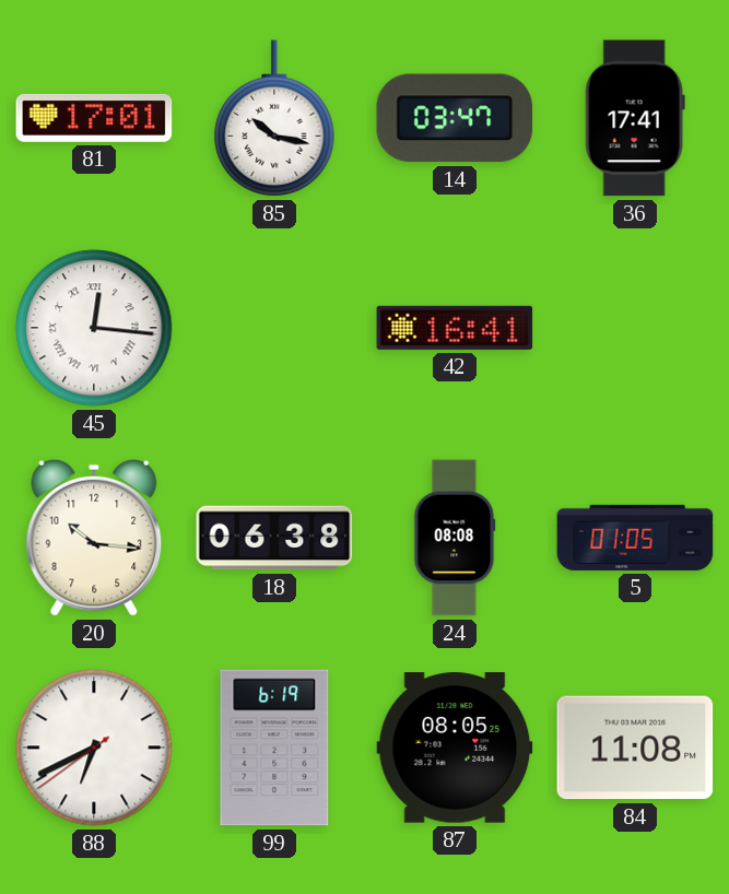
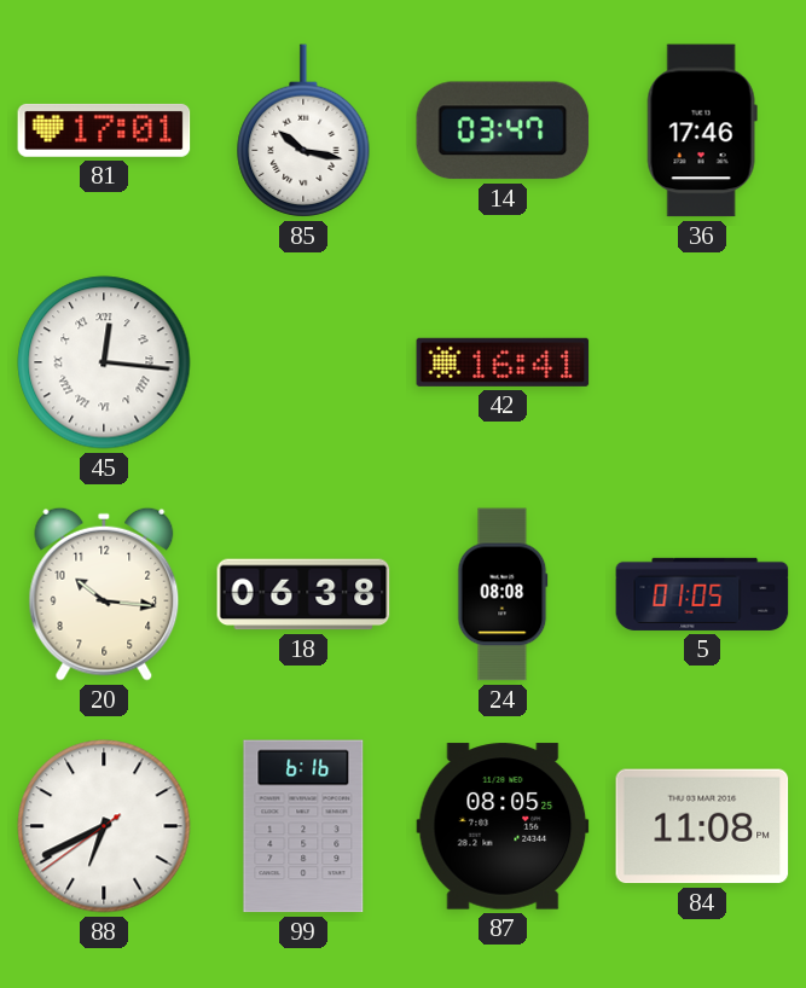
36: 17:41 -> 17:46
99: 6:19 -> 6:16
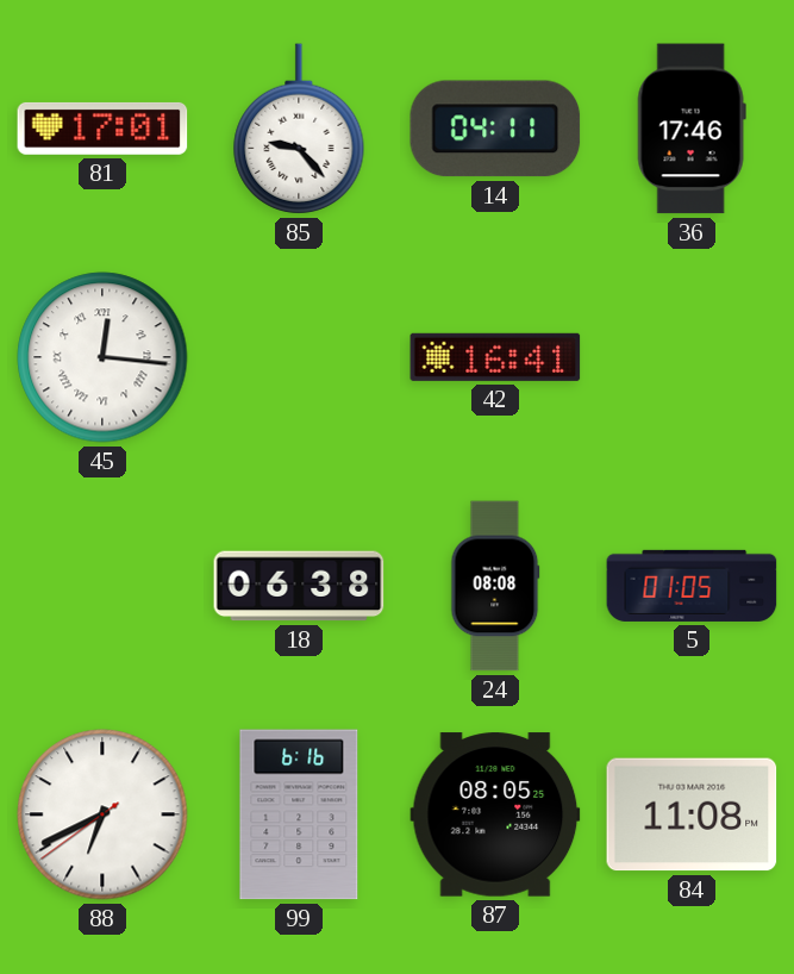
85: 10:17 -> 9:23
14: 03:47 -> 04:11
20: 10:16 -> none
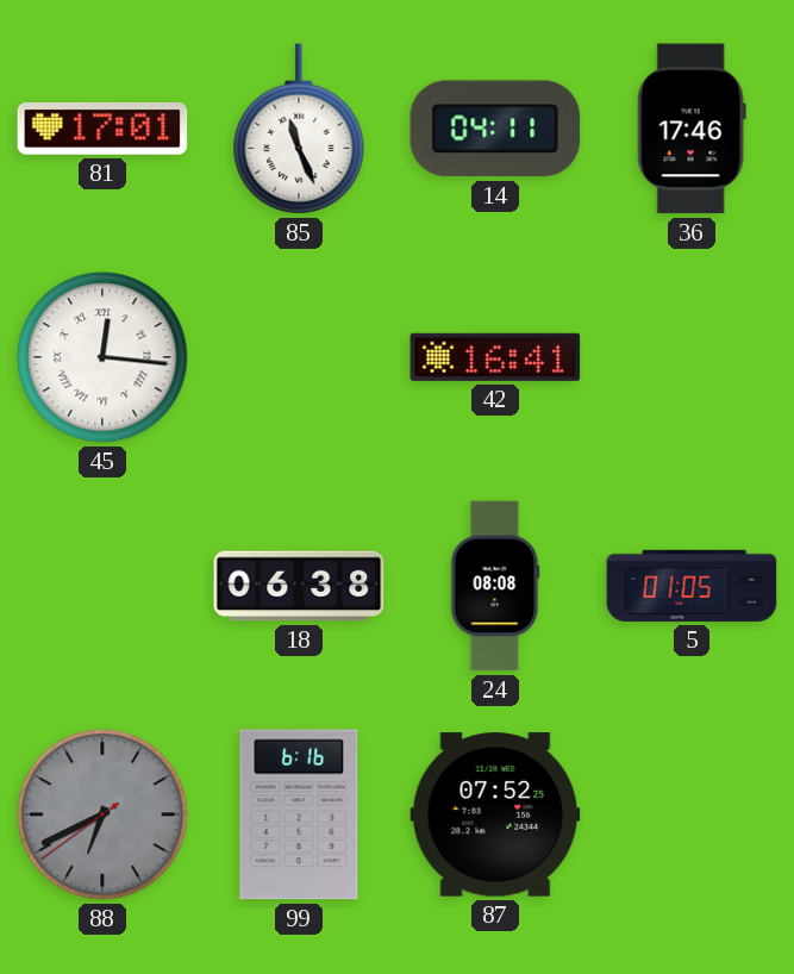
85: 9:23 -> 11:26
88 dial: white -> grey
87: 08:05 -> 07:52
84: 11:08 -> none
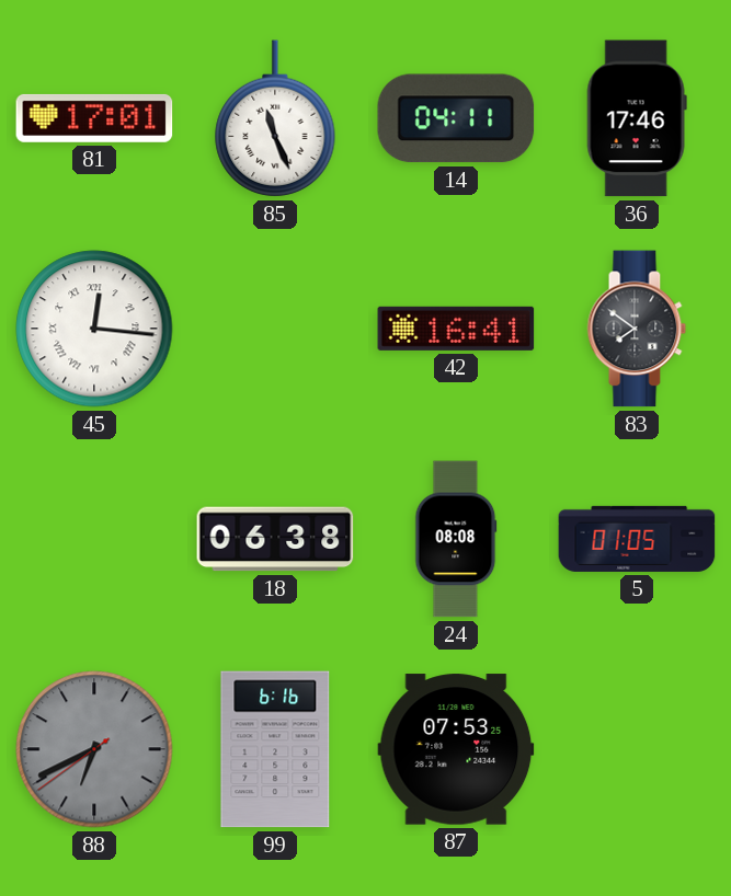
83: none -> 7:51
87: 07:52 -> 07:53
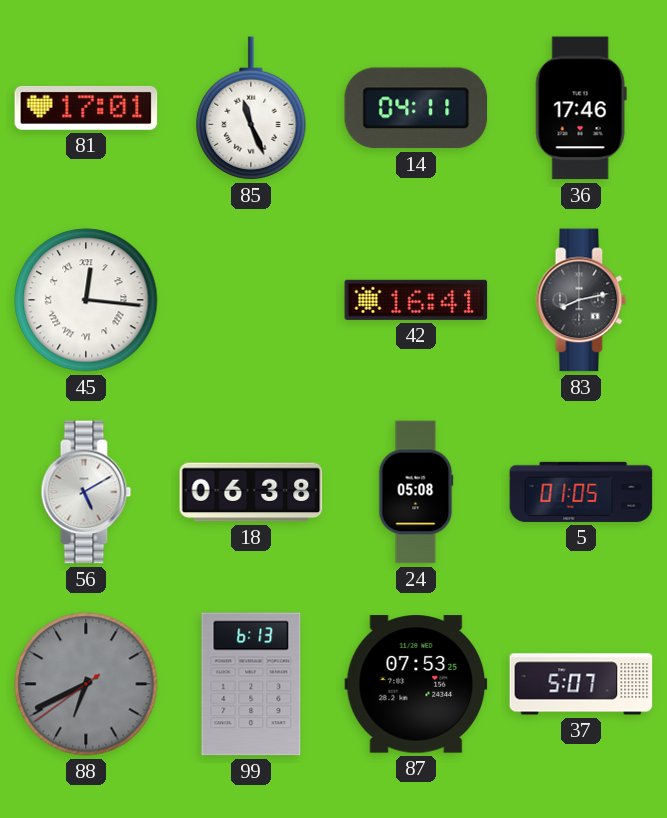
83: 7:51 -> 8:13
56: none -> 5:10
24: 08:08 -> 05:08
99: 6:16 -> 6:13
37: none -> 5:07
